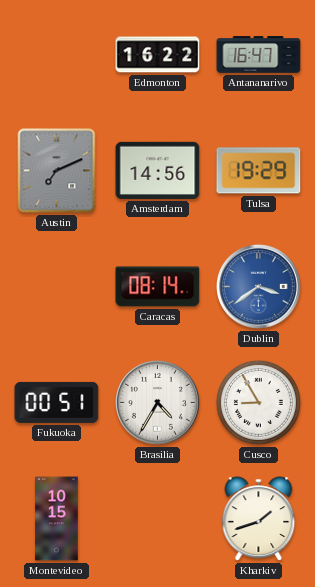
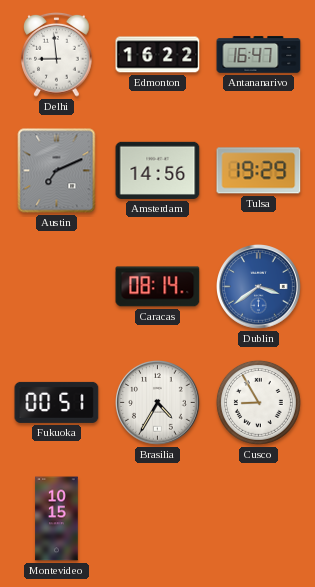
Delhi: none -> 8:59
Kharkiv: 1:42 -> none
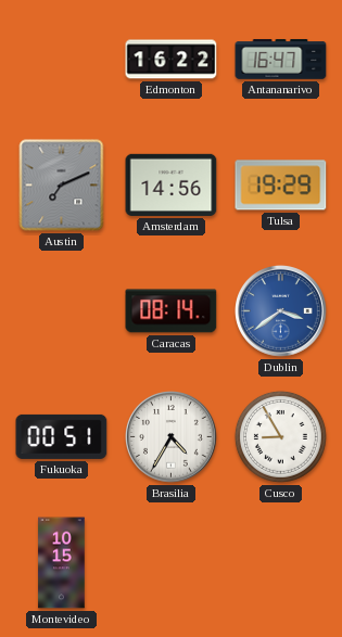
Delhi: 8:59 -> none
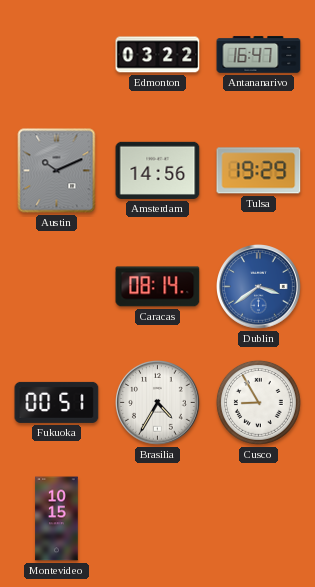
Edmonton: 16:22 -> 03:22
Austin: 7:11 -> 10:11
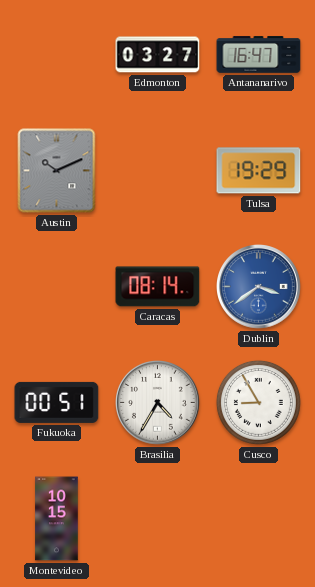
Edmonton: 03:22 -> 03:27
Amsterdam: 14:56 -> none
